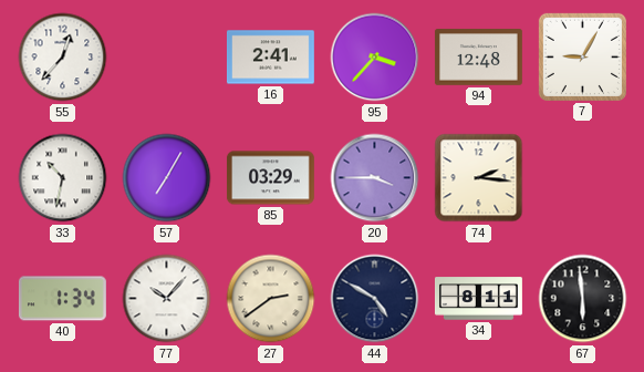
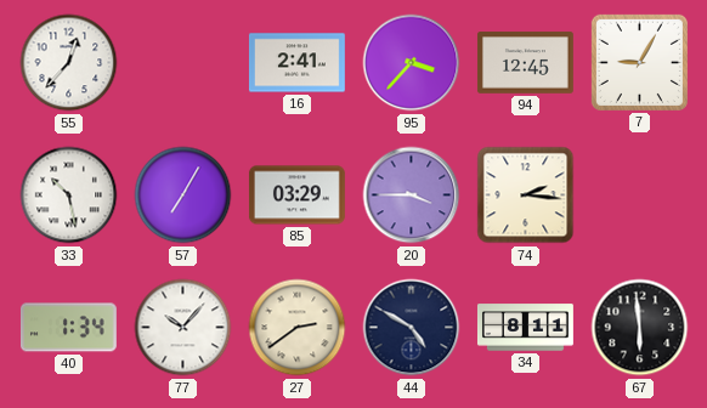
94: 12:48 -> 12:45
33: 10:32 -> 10:28
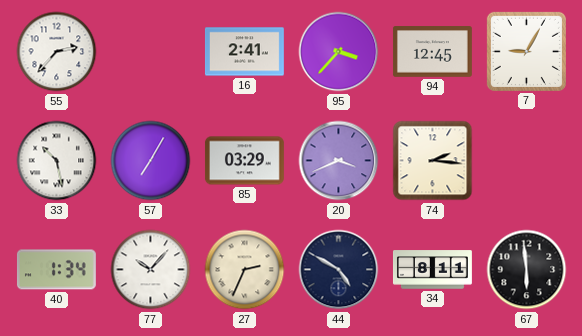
55: 12:37 -> 2:37
20: 3:45 -> 3:41
27: 2:39 -> 2:34
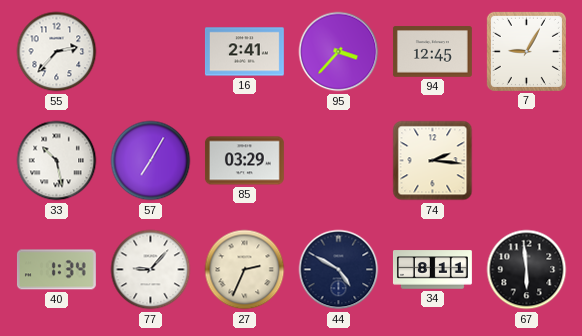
20: 3:41 -> none
77: 10:07 -> 9:07
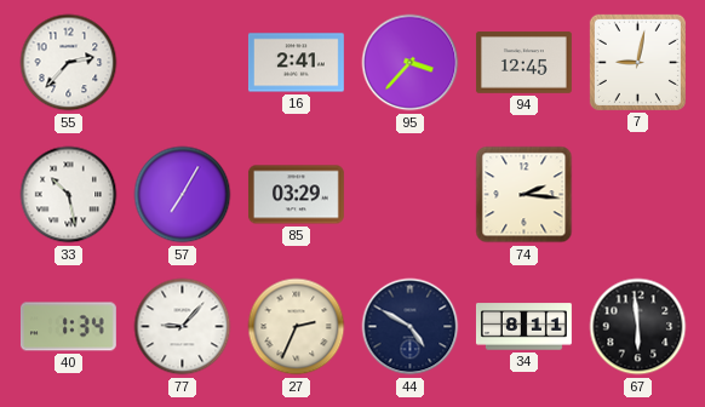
7: 9:05 -> 9:02
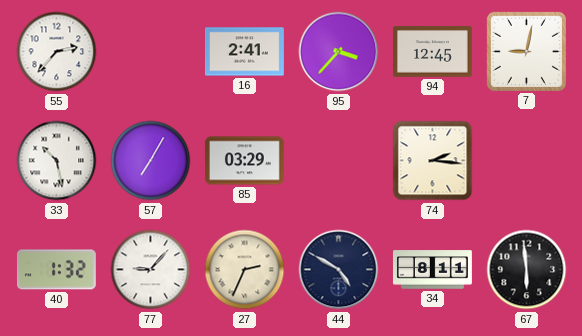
40: 1:34 -> 1:32
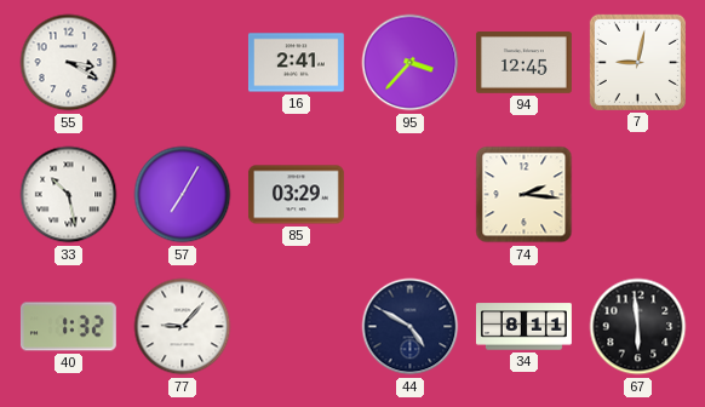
55: 2:37 -> 3:20
27: 2:34 -> none
